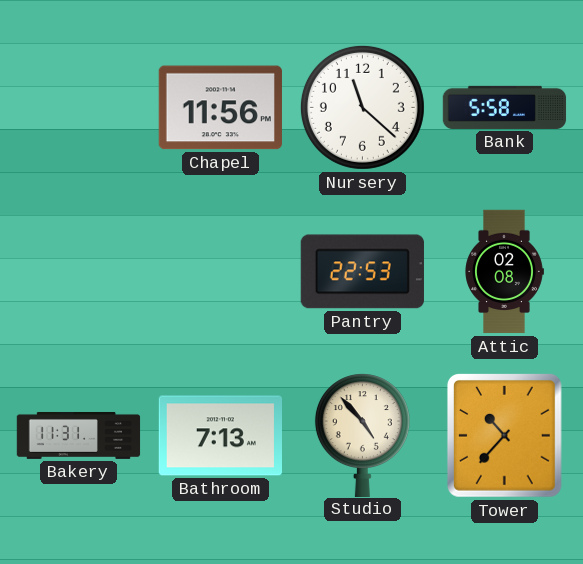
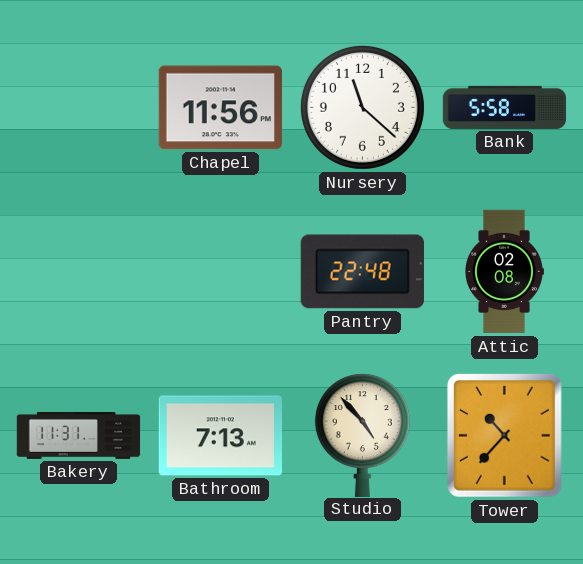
Pantry: 22:53 -> 22:48
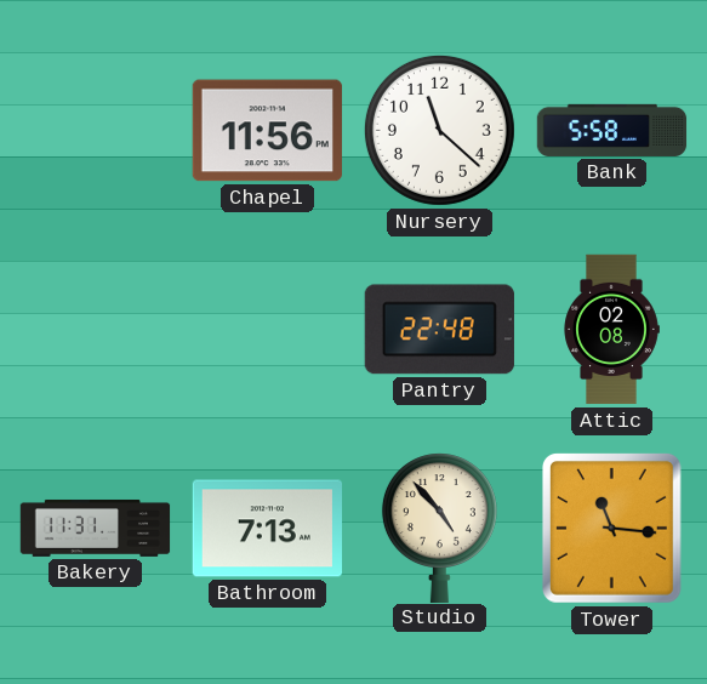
Tower: 10:37 -> 11:16
